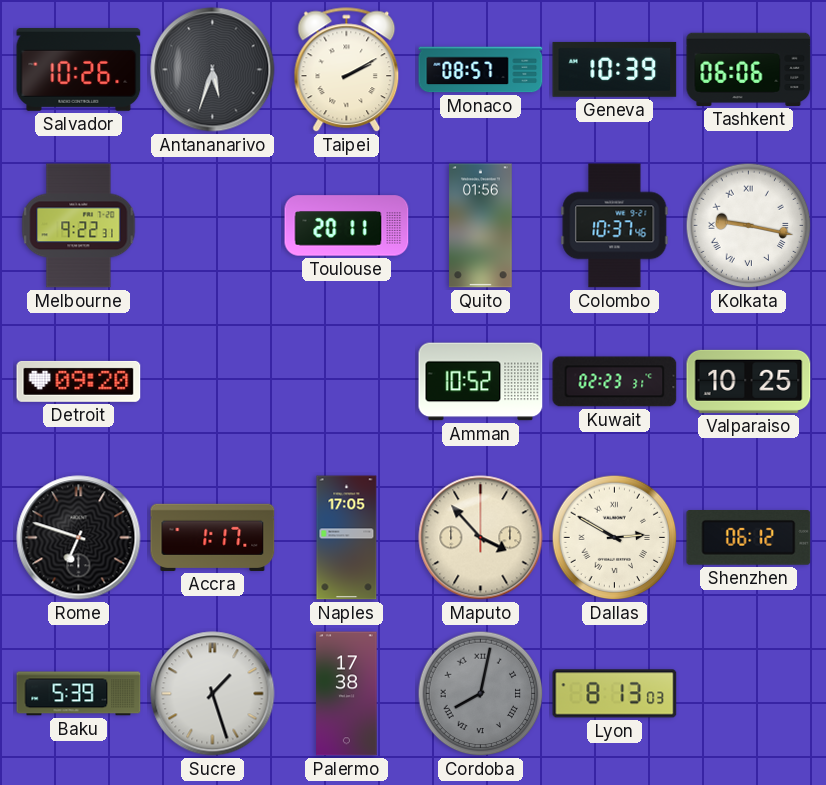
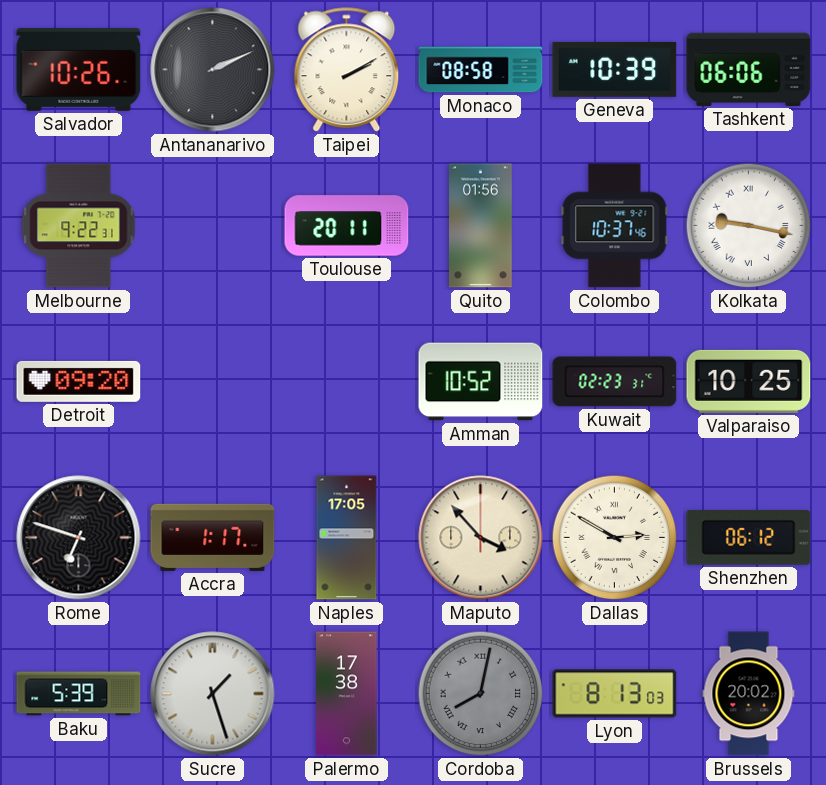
Antananarivo: 5:33 -> 2:11
Monaco: 08:57 -> 08:58
Brussels: none -> 20:02
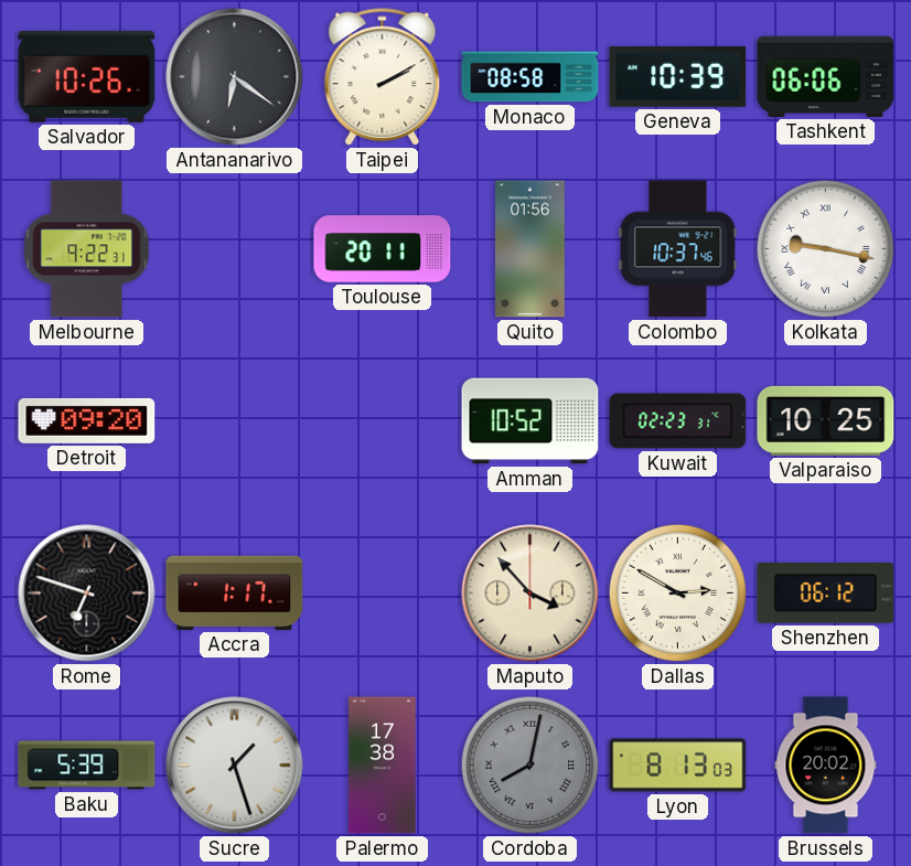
Antananarivo: 2:11 -> 6:21
Naples: 17:05 -> none
